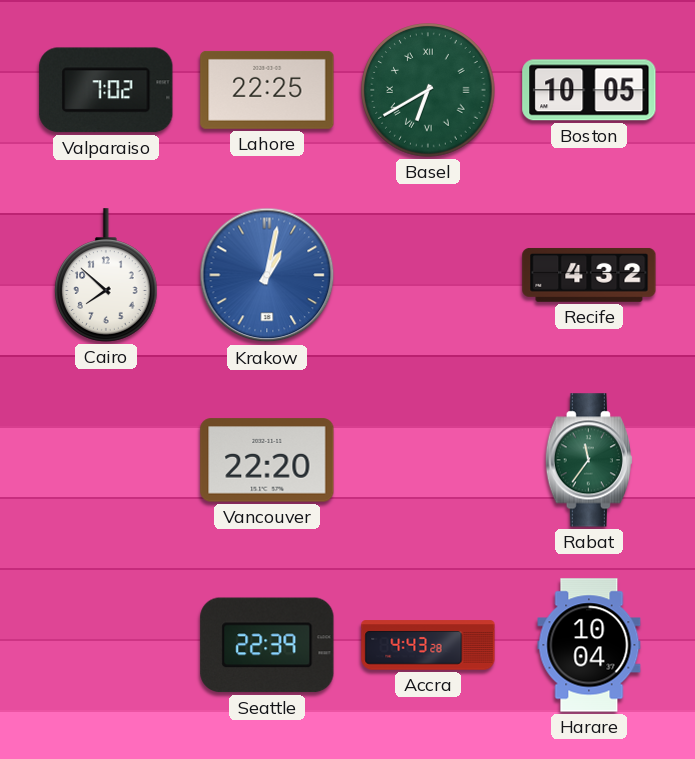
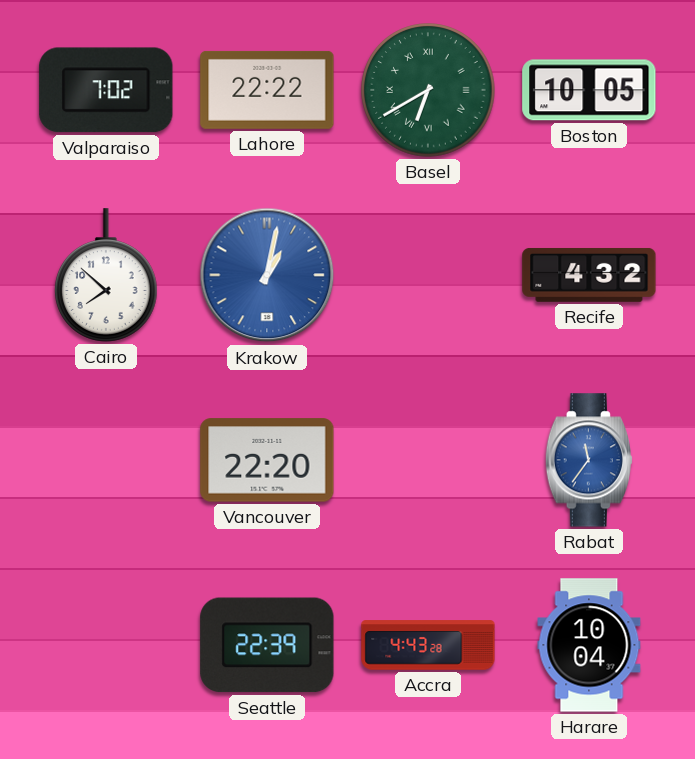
Lahore: 22:25 -> 22:22
Rabat dial: green -> blue
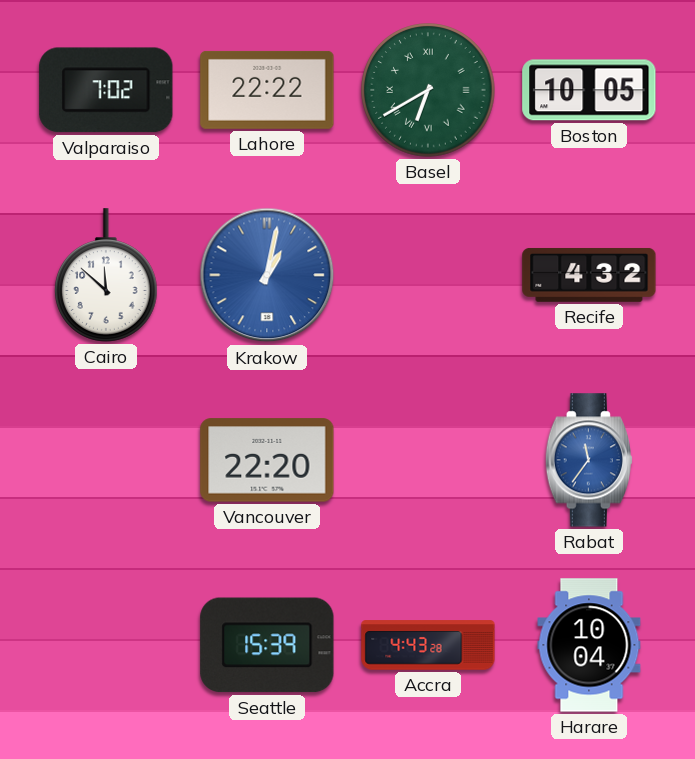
Cairo: 7:52 -> 11:52
Seattle: 22:39 -> 15:39
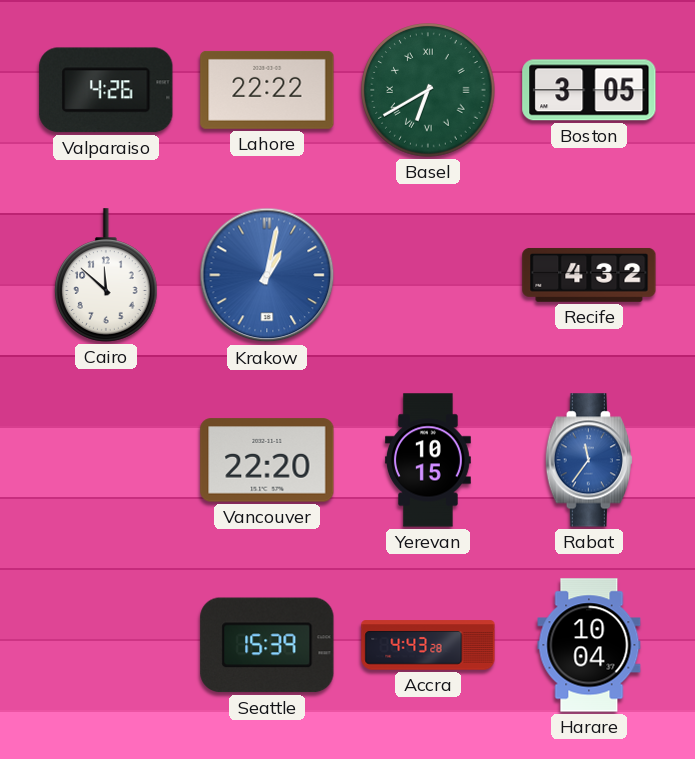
Valparaiso: 7:02 -> 4:26
Boston: 10:05 -> 3:05
Yerevan: none -> 10:15
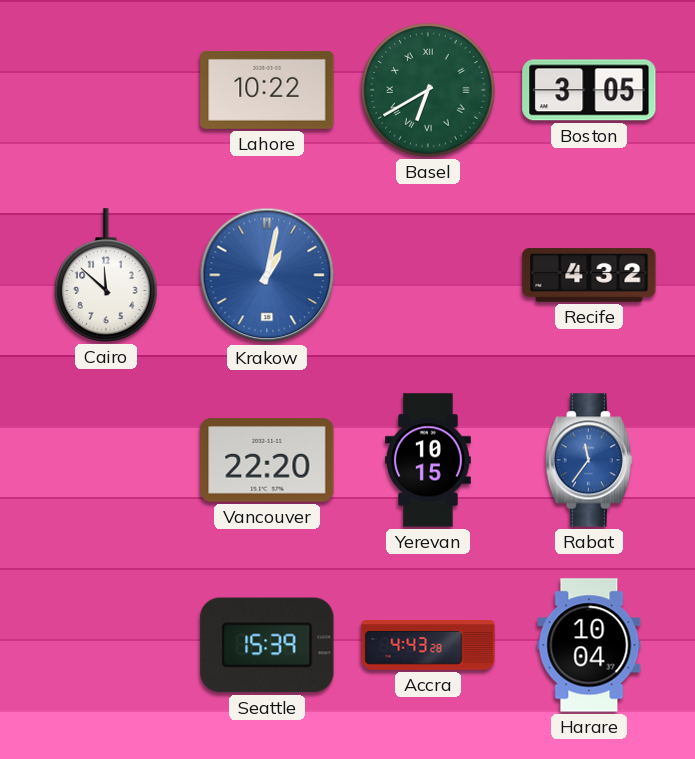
Valparaiso: 4:26 -> none
Lahore: 22:22 -> 10:22
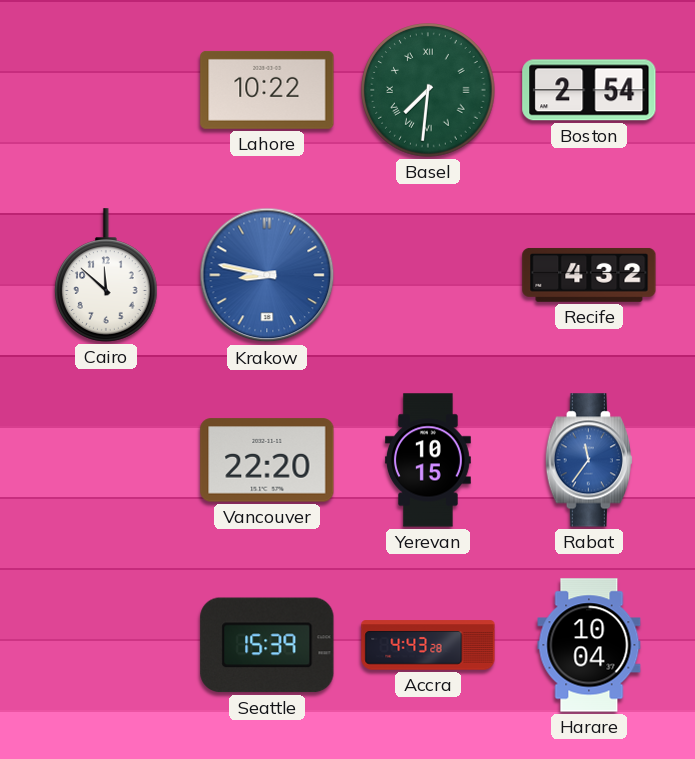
Basel: 6:40 -> 7:31
Boston: 3:05 -> 2:54
Krakow: 1:02 -> 8:47
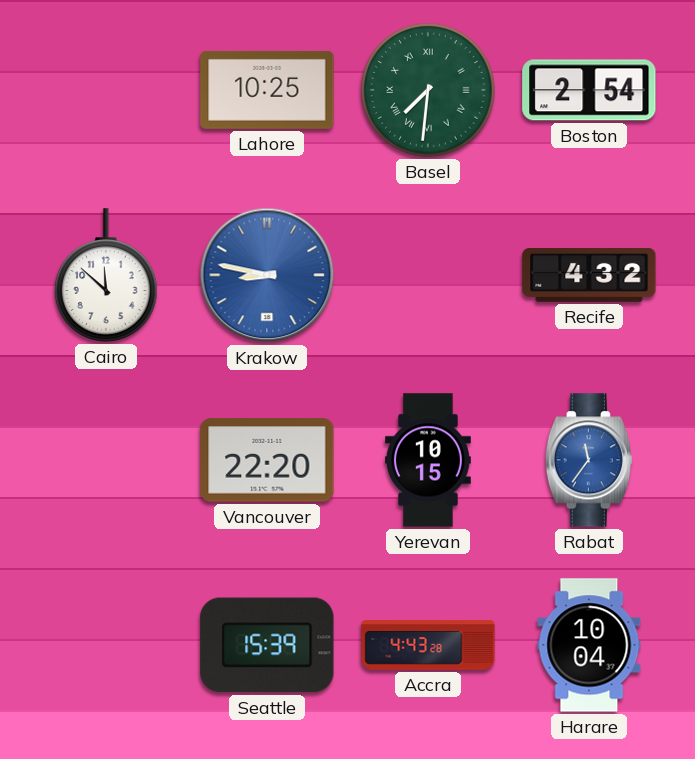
Lahore: 10:22 -> 10:25
